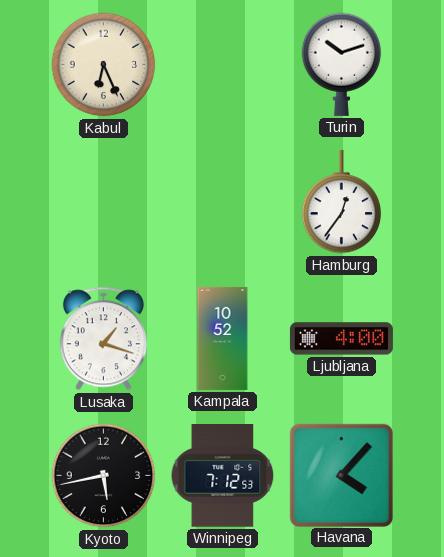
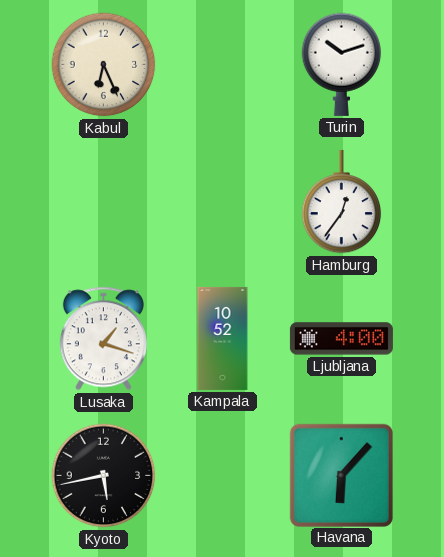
Winnipeg: 7:12 -> none
Havana: 4:07 -> 6:07
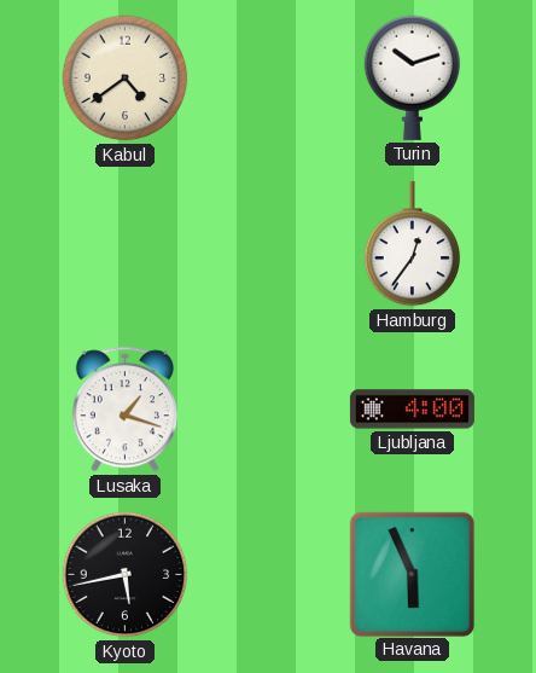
Kabul: 6:26 -> 4:39
Kampala: 10:52 -> none
Havana: 6:07 -> 5:56
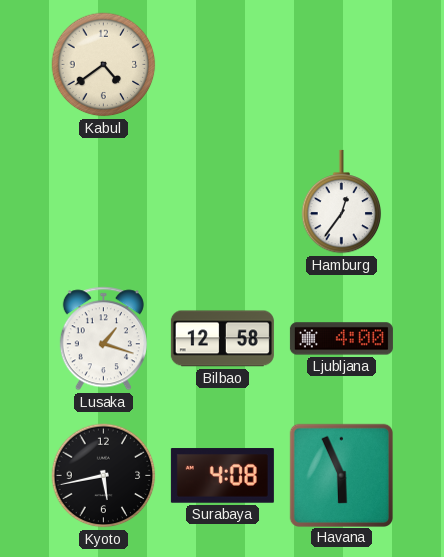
Turin: 10:12 -> none
Bilbao: none -> 12:58
Surabaya: none -> 4:08
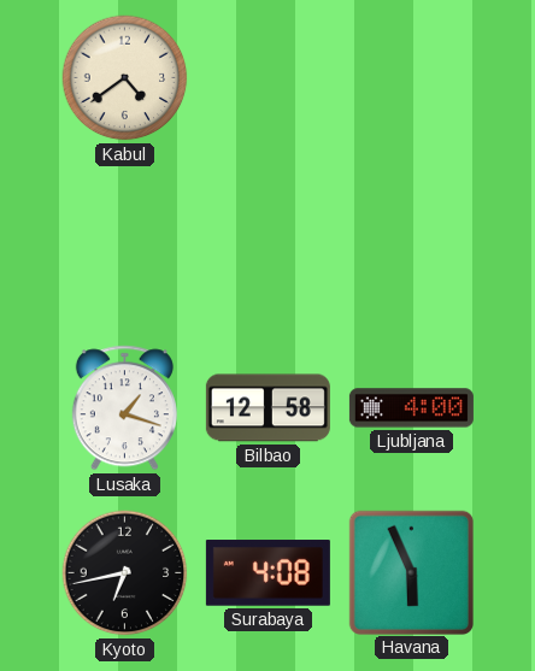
Hamburg: 12:36 -> none
Kyoto: 5:43 -> 6:43
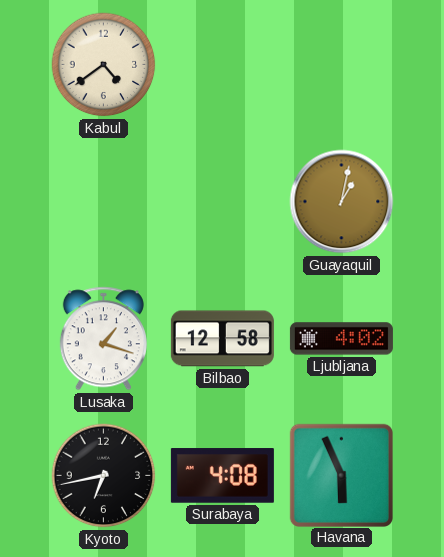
Guayaquil: none -> 1:02
Ljubljana: 4:00 -> 4:02
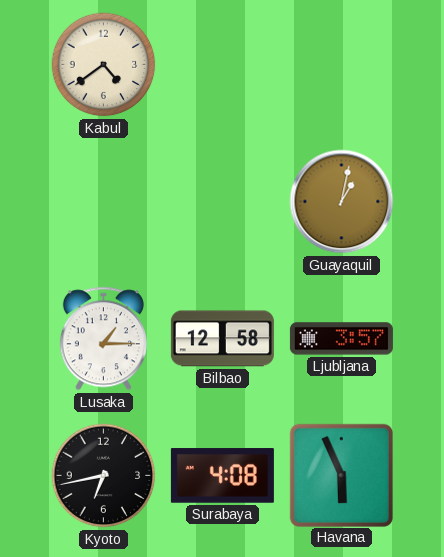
Lusaka: 1:18 -> 1:15
Ljubljana: 4:02 -> 3:57
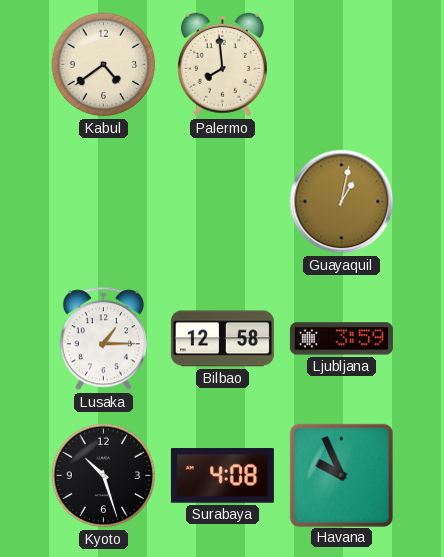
Palermo: none -> 7:59
Ljubljana: 3:57 -> 3:59
Kyoto: 6:43 -> 10:27
Havana: 5:56 -> 9:56
